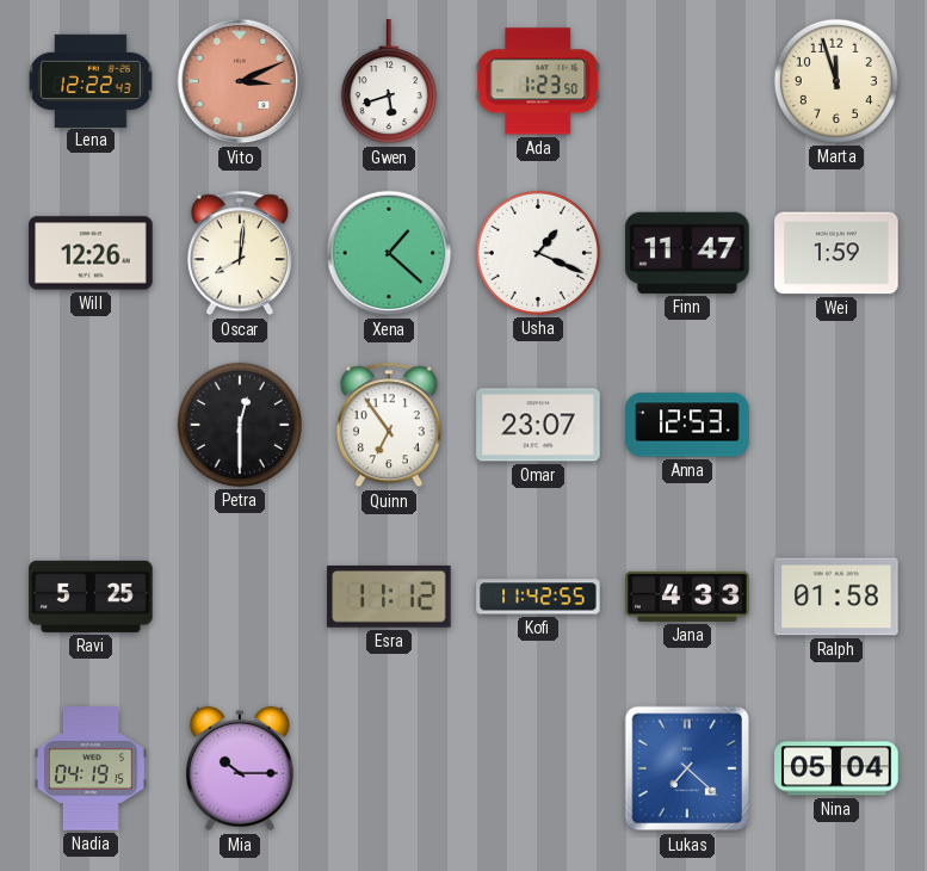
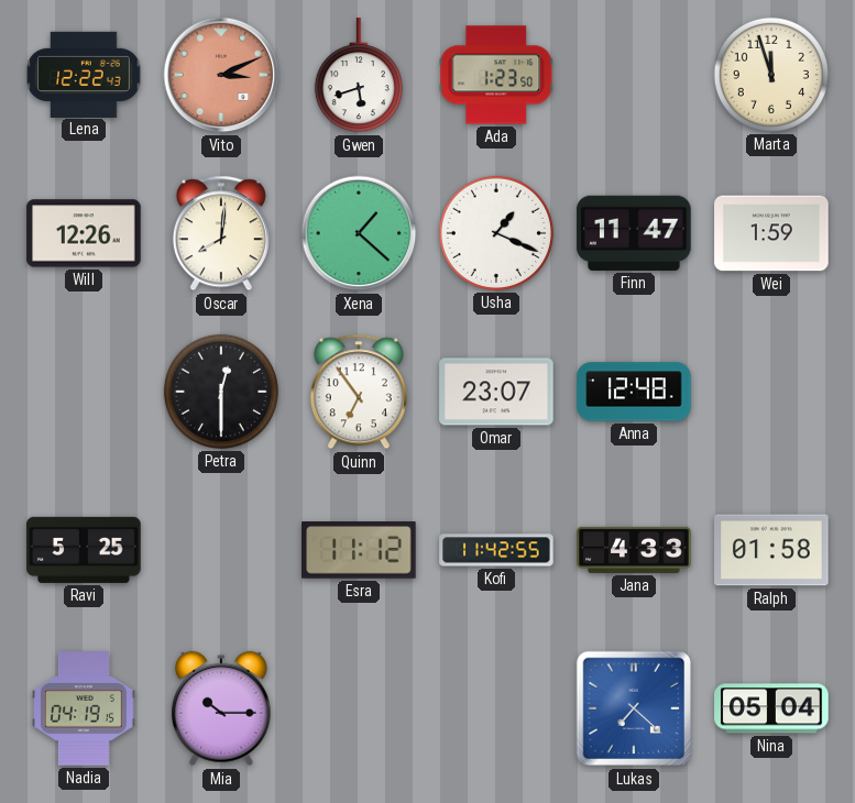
Anna: 12:53 -> 12:48
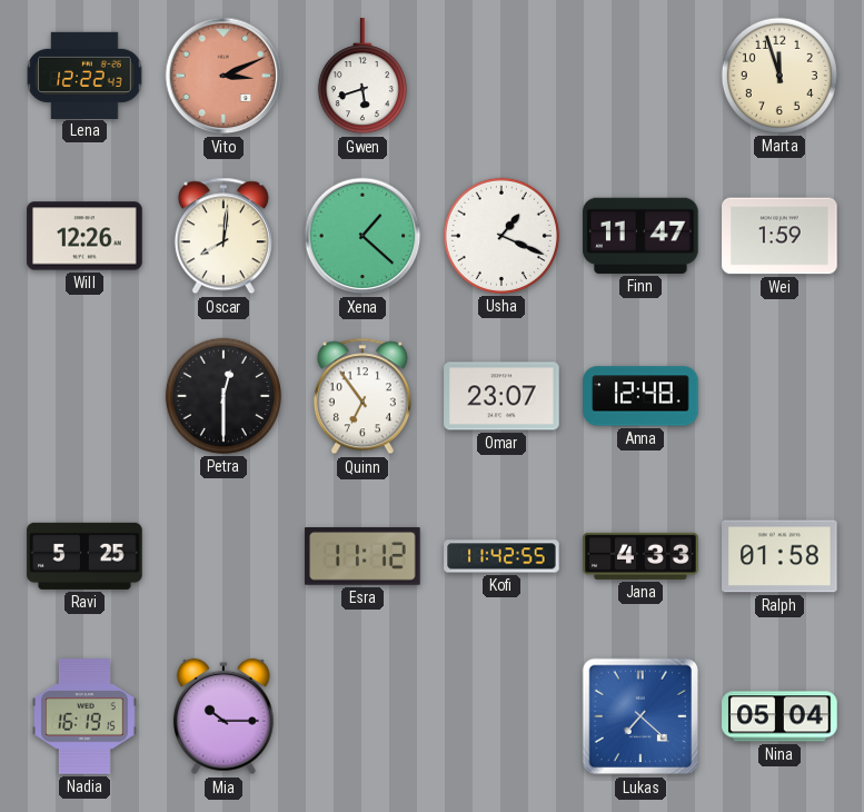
Ada: 1:23 -> none
Nadia: 04:19 -> 16:19
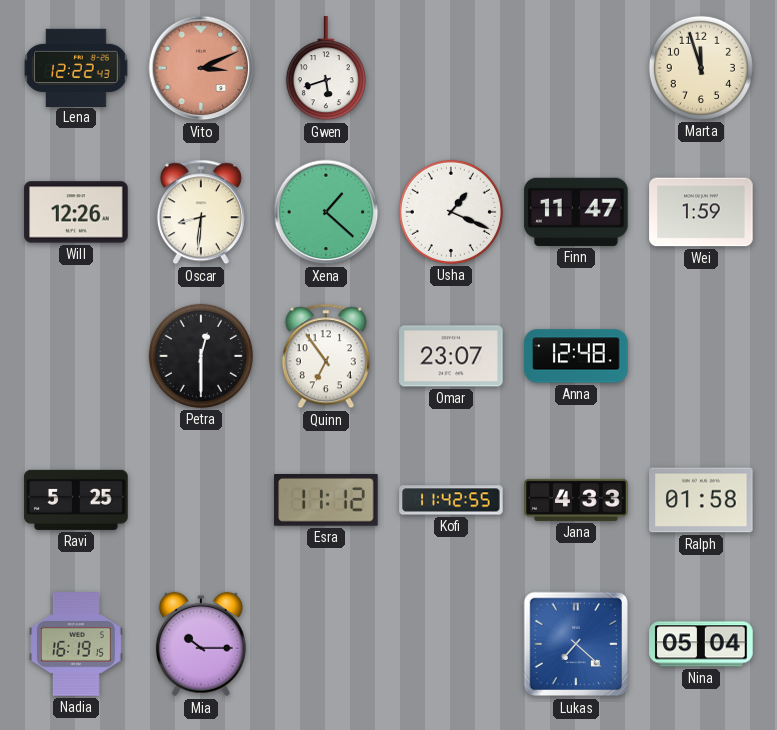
Oscar: 8:01 -> 8:31
